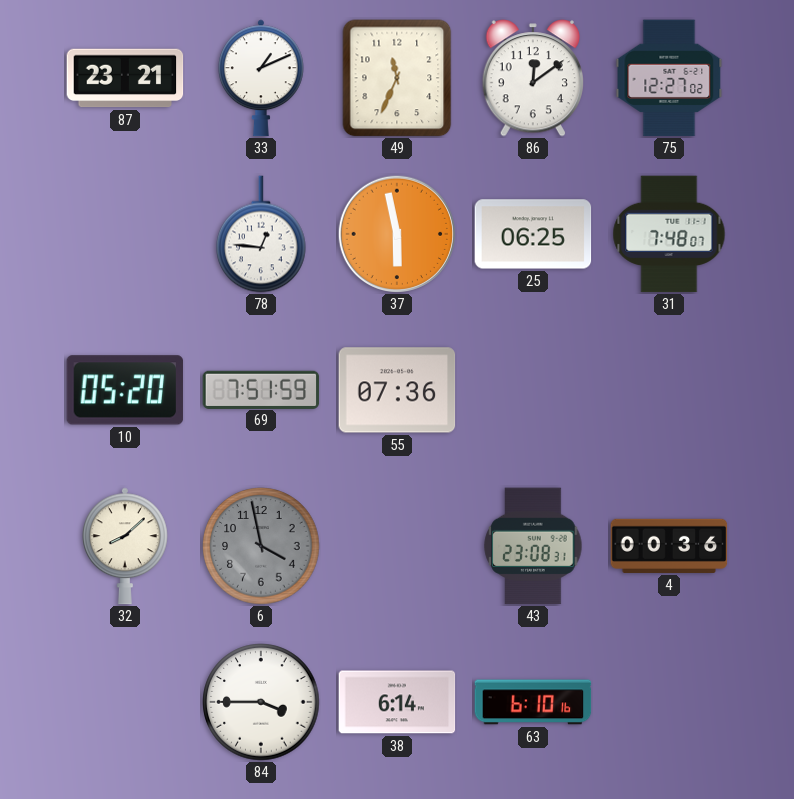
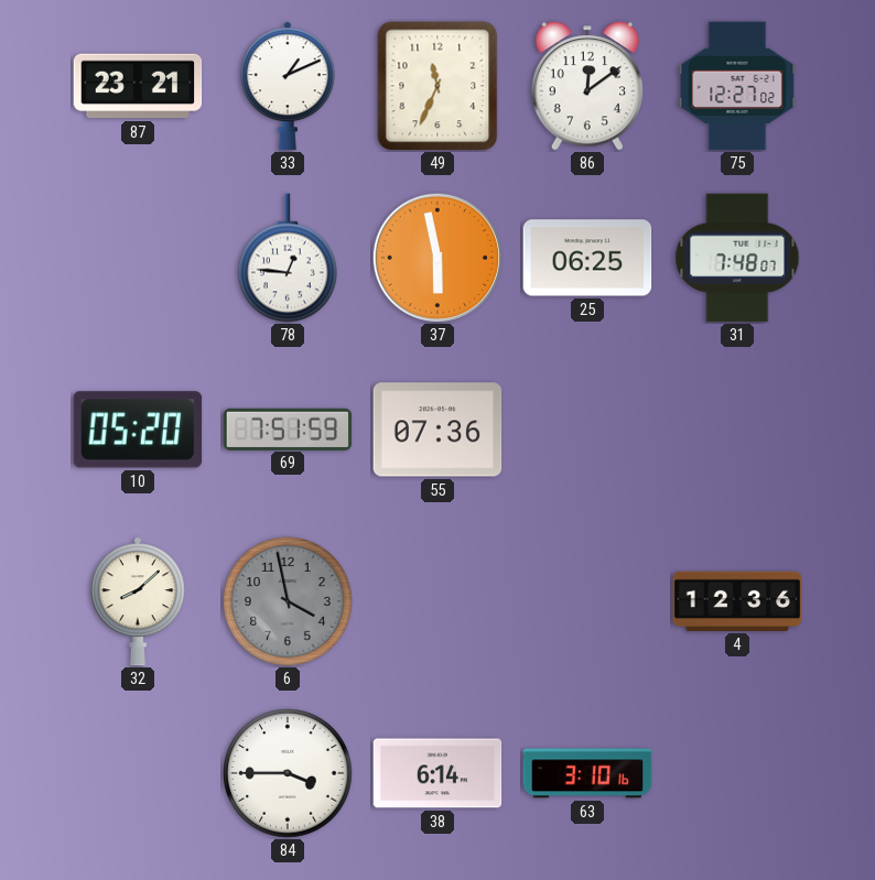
43: 23:08 -> none
4: 00:36 -> 12:36
63: 6:10 -> 3:10
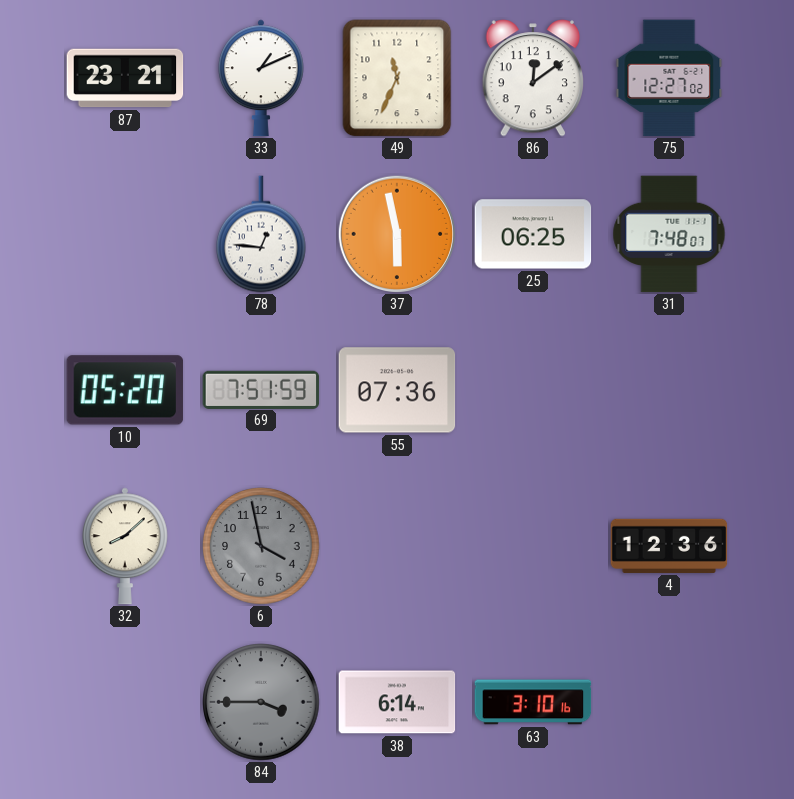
84 dial: white -> grey
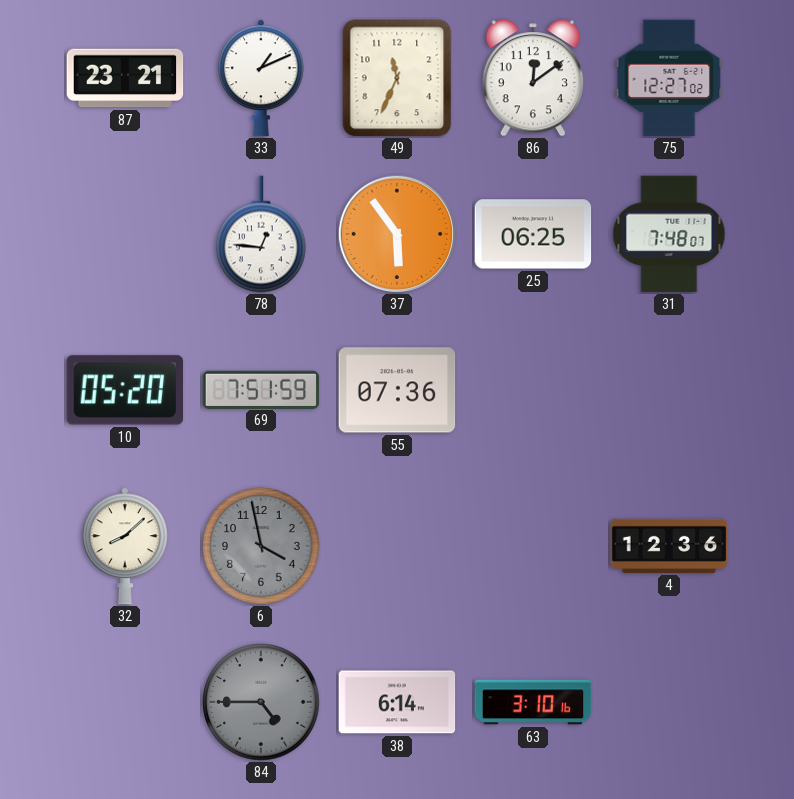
37: 5:58 -> 5:54
84: 3:45 -> 4:45
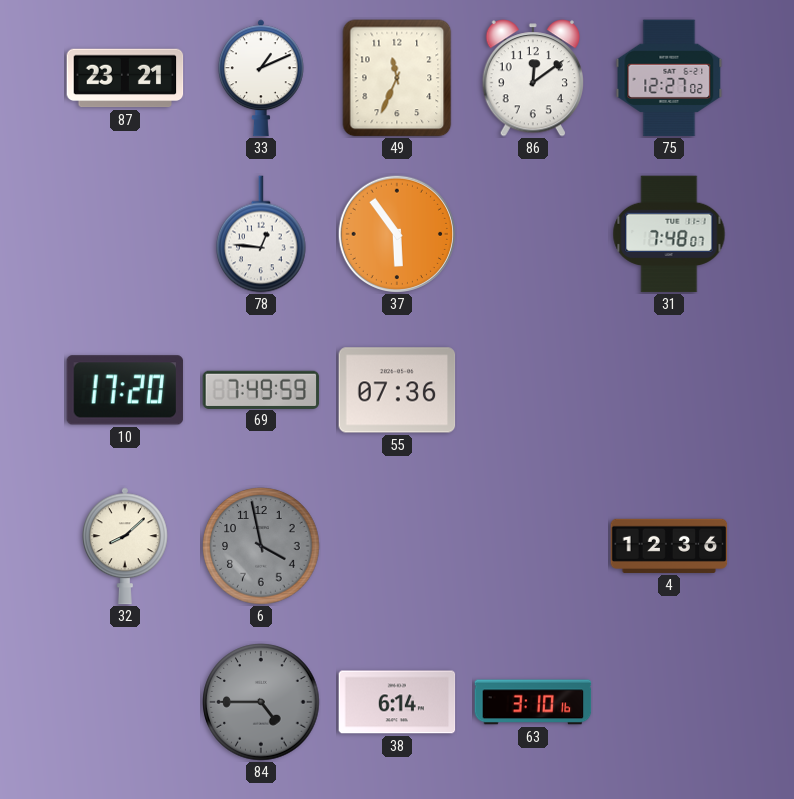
25: 06:25 -> none
10: 05:20 -> 17:20
69: 7:51 -> 7:49
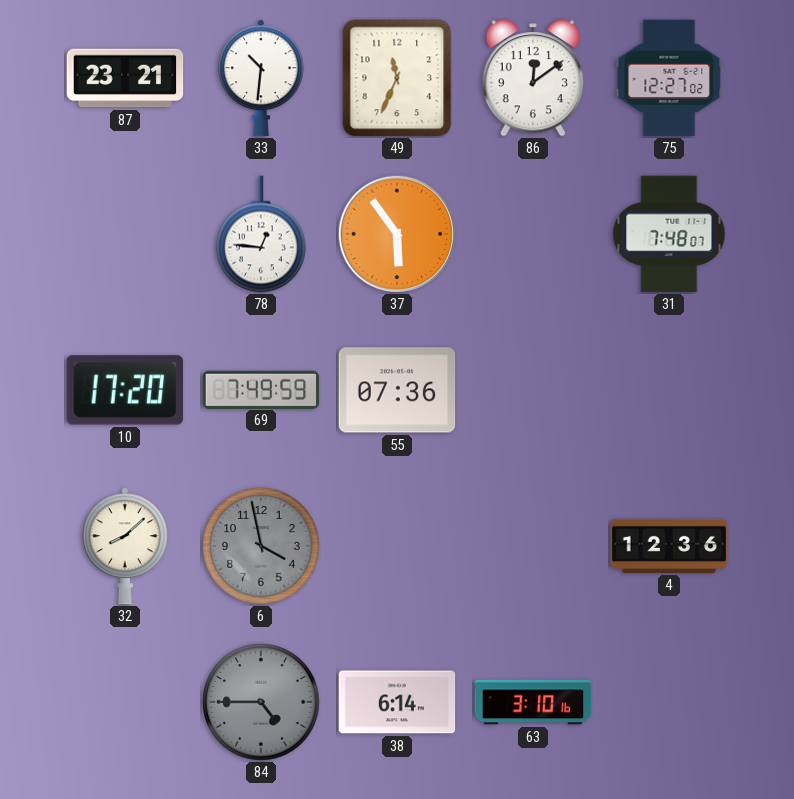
33: 1:11 -> 10:31
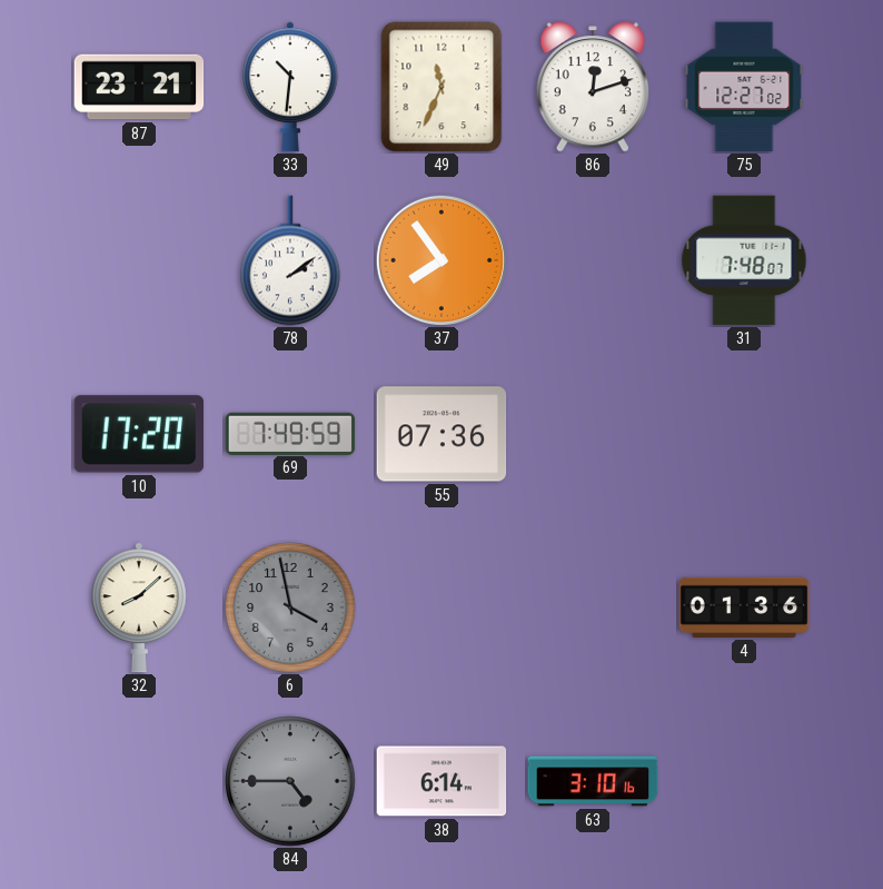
86: 12:09 -> 12:12
78: 12:46 -> 2:09
37: 5:54 -> 7:54
4: 12:36 -> 01:36
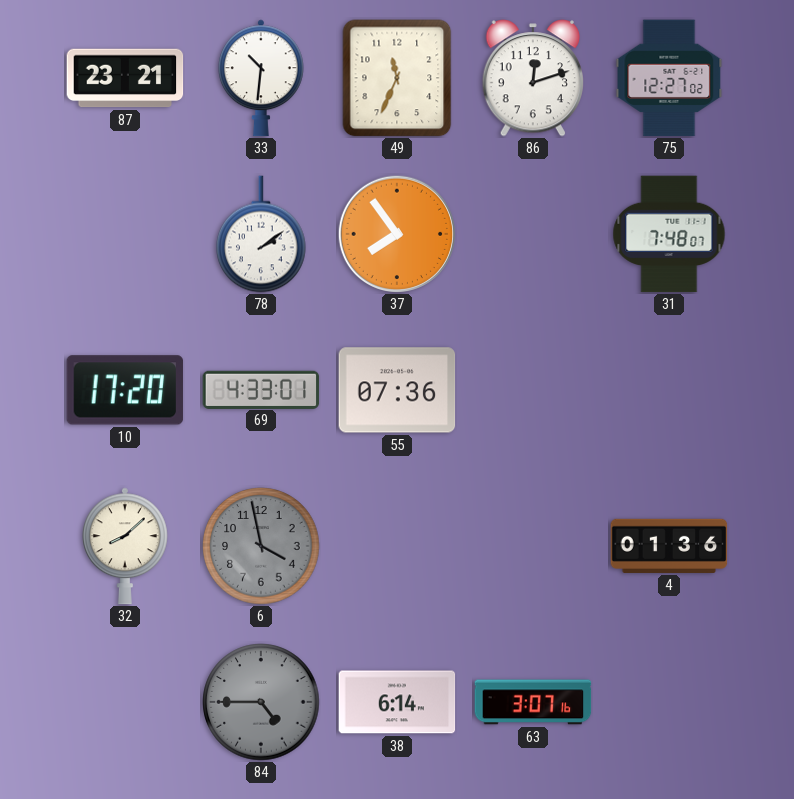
69: 7:49 -> 4:33
63: 3:10 -> 3:07
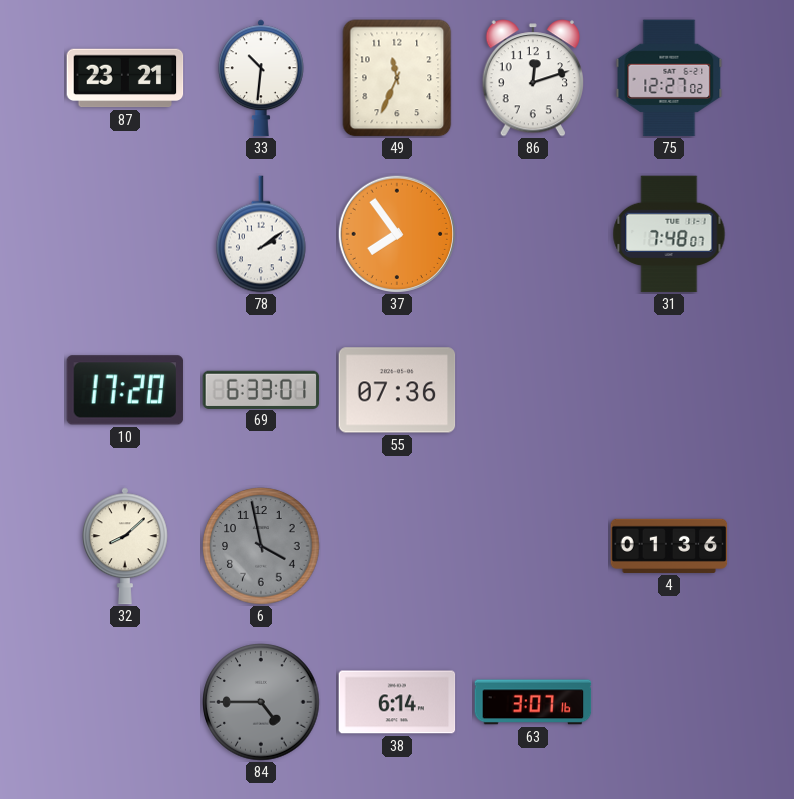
69: 4:33 -> 6:33
